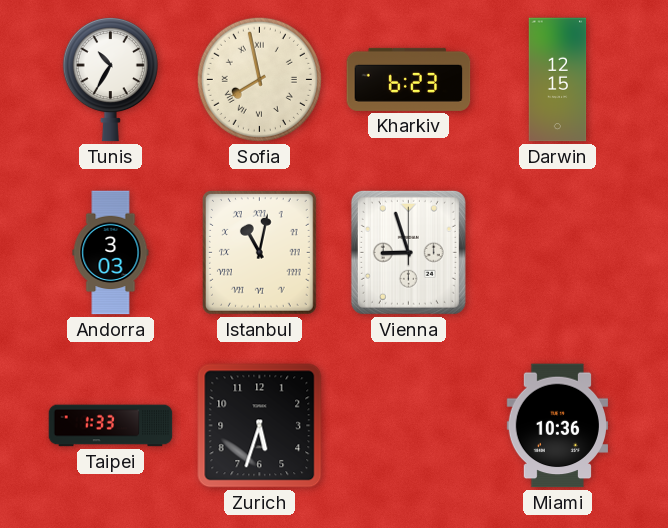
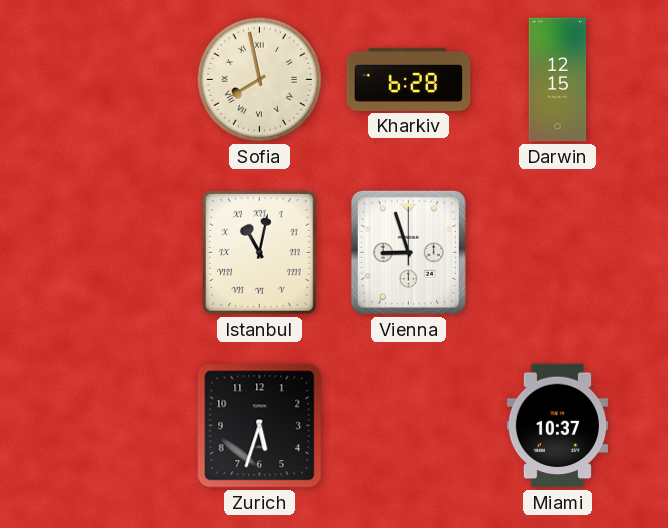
Tunis: 10:35 -> none
Kharkiv: 6:23 -> 6:28
Andorra: 3:03 -> none
Taipei: 1:33 -> none
Miami: 10:36 -> 10:37
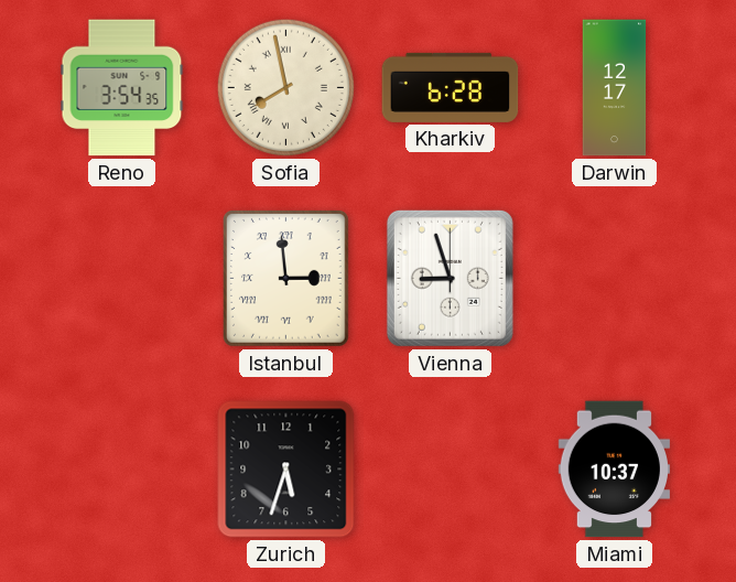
Reno: none -> 3:54
Darwin: 12:15 -> 12:17
Istanbul: 11:02 -> 2:59
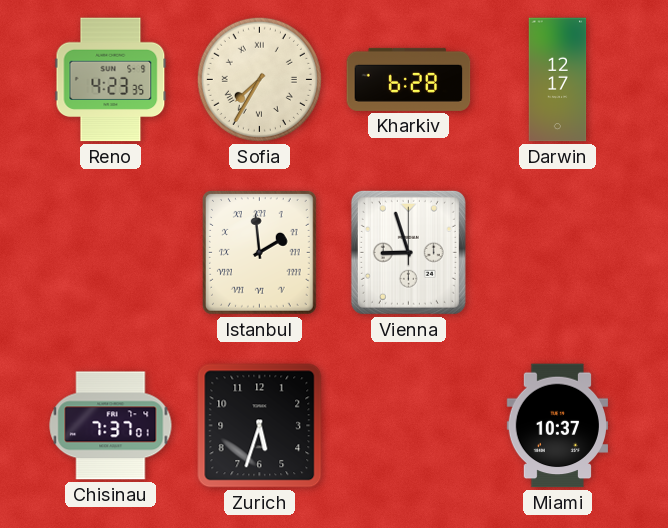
Reno: 3:54 -> 4:23
Sofia: 7:58 -> 7:35
Istanbul: 2:59 -> 1:59
Chisinau: none -> 7:37
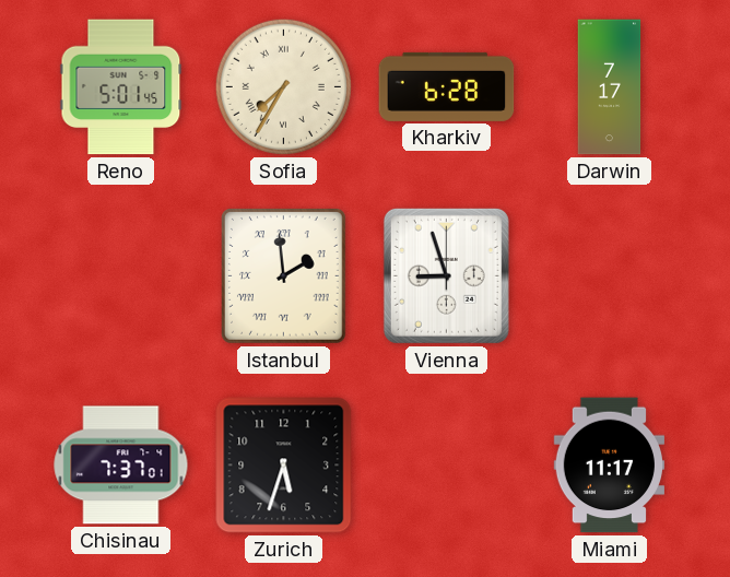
Reno: 4:23 -> 5:01
Darwin: 12:17 -> 7:17
Miami: 10:37 -> 11:17
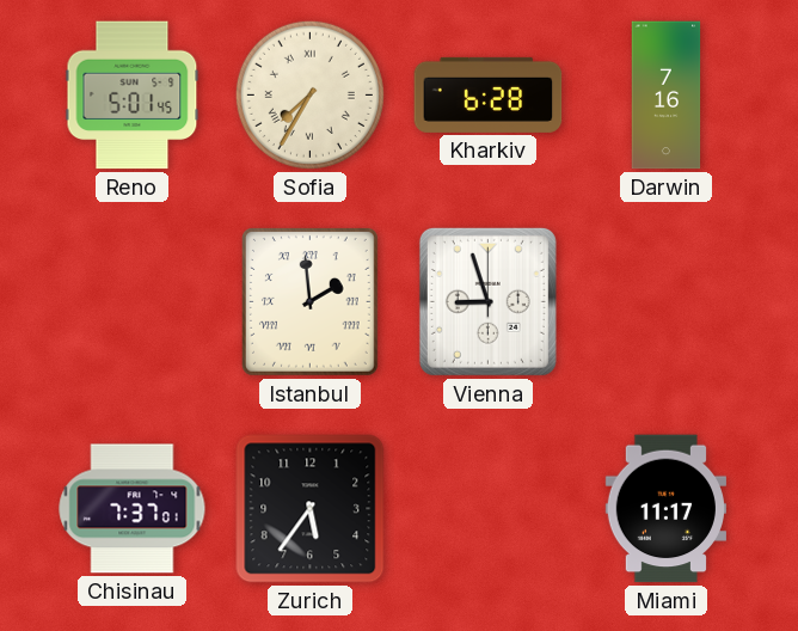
Darwin: 7:17 -> 7:16
Zurich: 5:33 -> 5:36
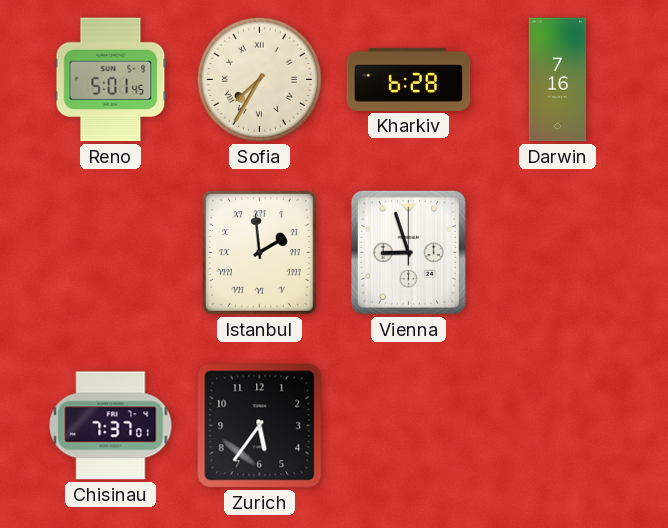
Miami: 11:17 -> none
